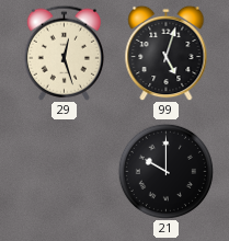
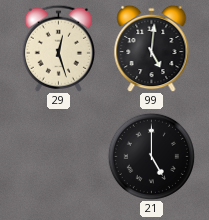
99: 5:03 -> 5:01
21: 10:00 -> 5:00
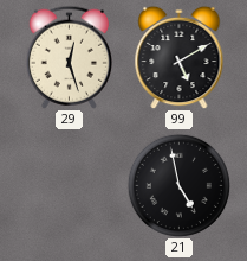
99: 5:01 -> 5:10
21: 5:00 -> 4:58
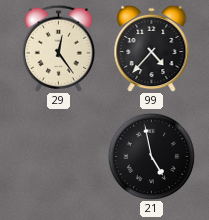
29: 12:27 -> 12:24
99: 5:10 -> 4:37
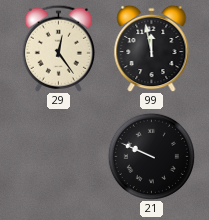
99: 4:37 -> 11:58
21: 4:58 -> 9:49
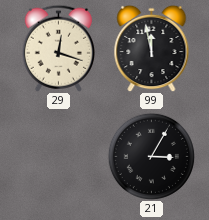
29: 12:24 -> 12:18
21: 9:49 -> 3:05
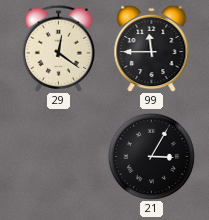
29: 12:18 -> 12:21
99: 11:58 -> 11:45
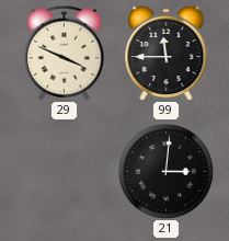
29: 12:21 -> 3:49
21: 3:05 -> 3:01
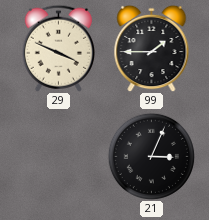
99: 11:45 -> 1:45
21: 3:01 -> 3:04
